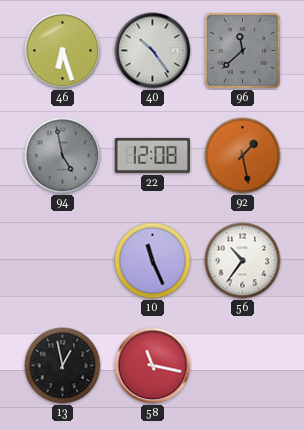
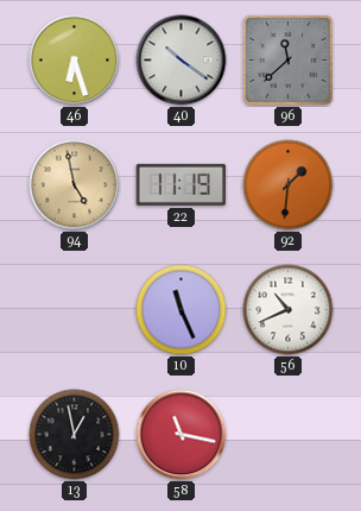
40: 10:24 -> 10:21
94 dial: grey -> champagne
22: 12:08 -> 11:19
92: 1:28 -> 1:31
56: 10:36 -> 10:41
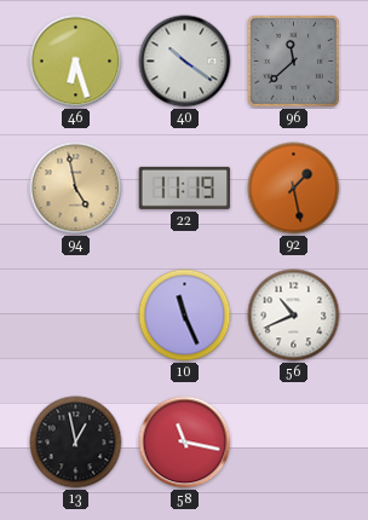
92: 1:31 -> 1:28
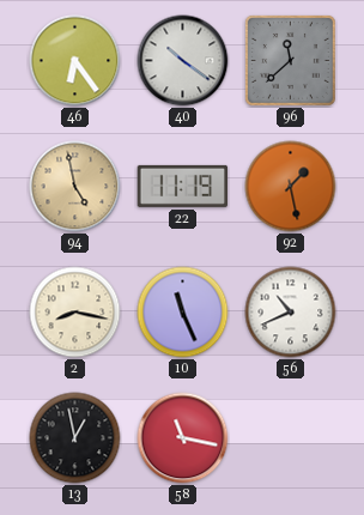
46: 6:27 -> 6:24
2: none -> 8:17
